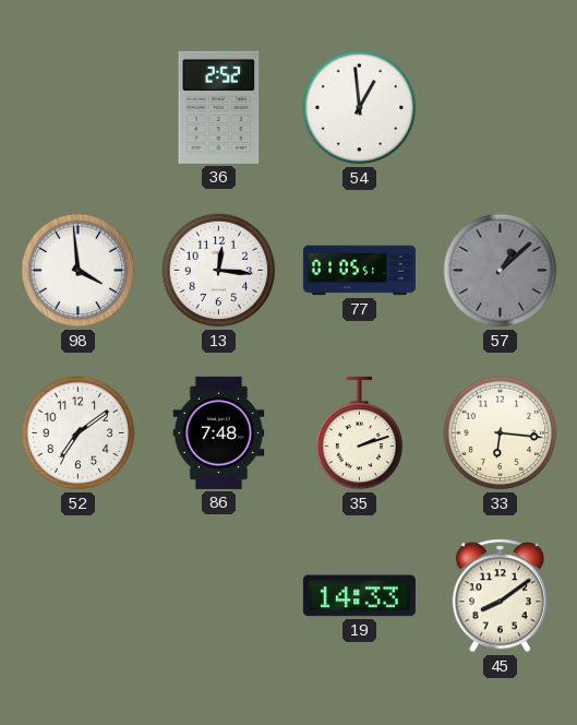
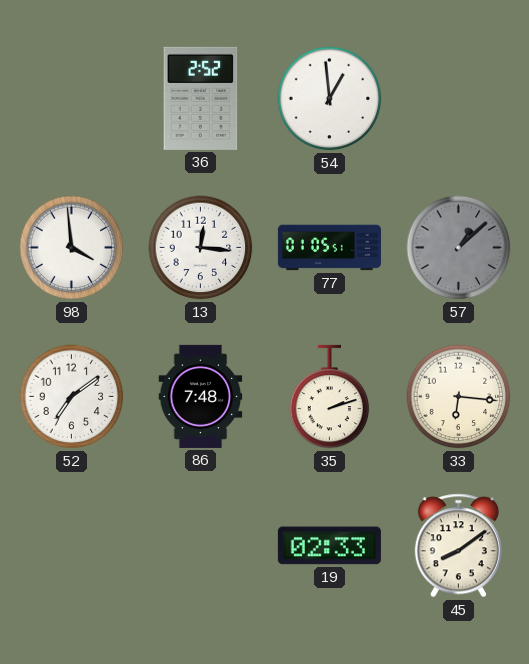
19: 14:33 -> 02:33
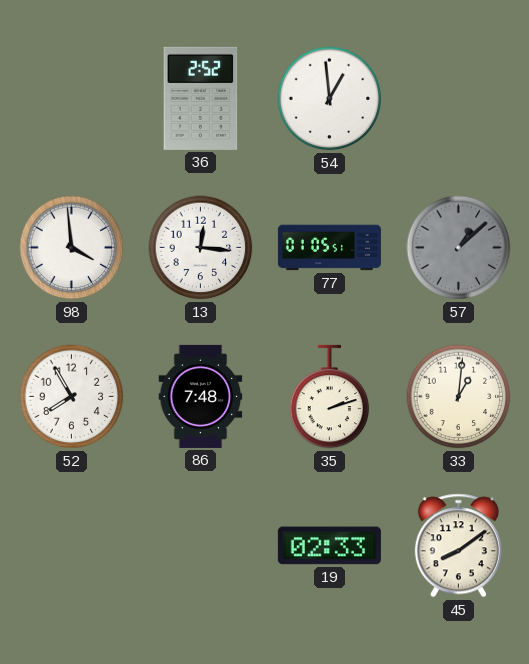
52: 7:09 -> 7:55
33: 6:16 -> 1:01
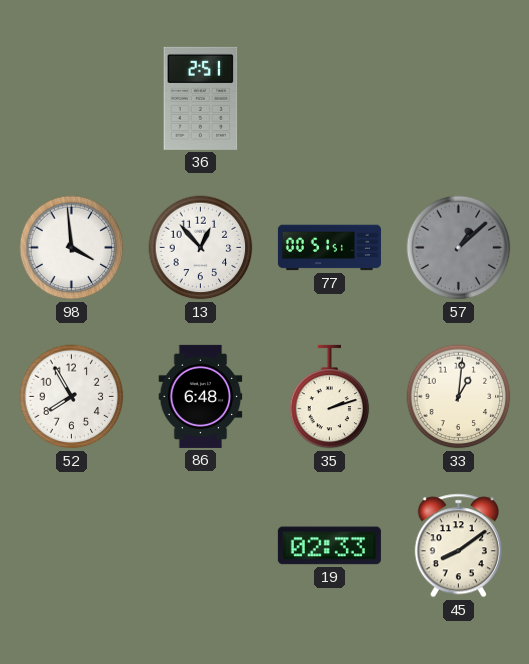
36: 2:52 -> 2:51
54: 12:59 -> none
13: 12:16 -> 12:53
77: 01:05 -> 00:51
86: 7:48 -> 6:48
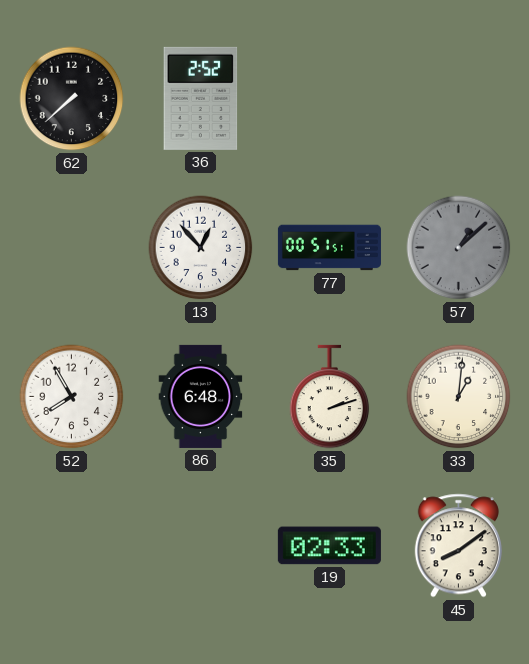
62: none -> 7:38
36: 2:51 -> 2:52
98: 3:59 -> none
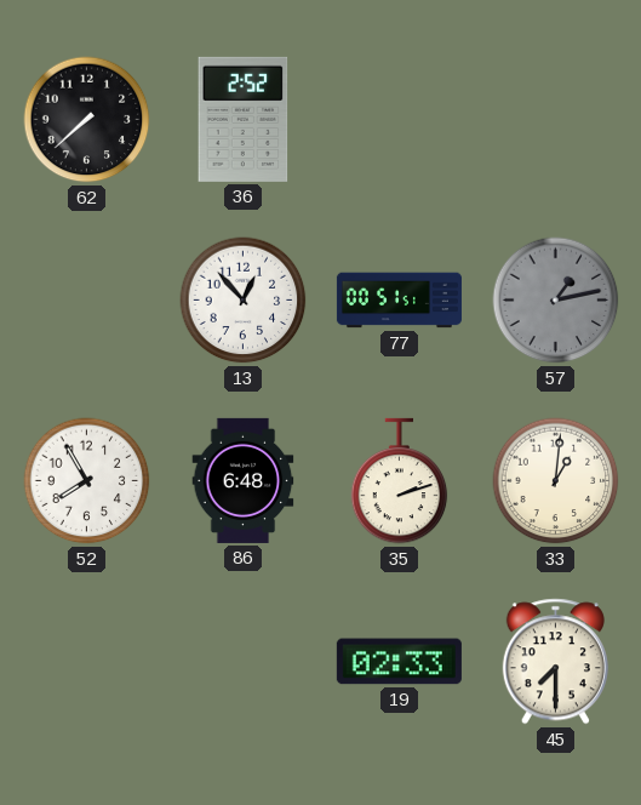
57: 1:08 -> 1:13
45: 8:09 -> 7:30
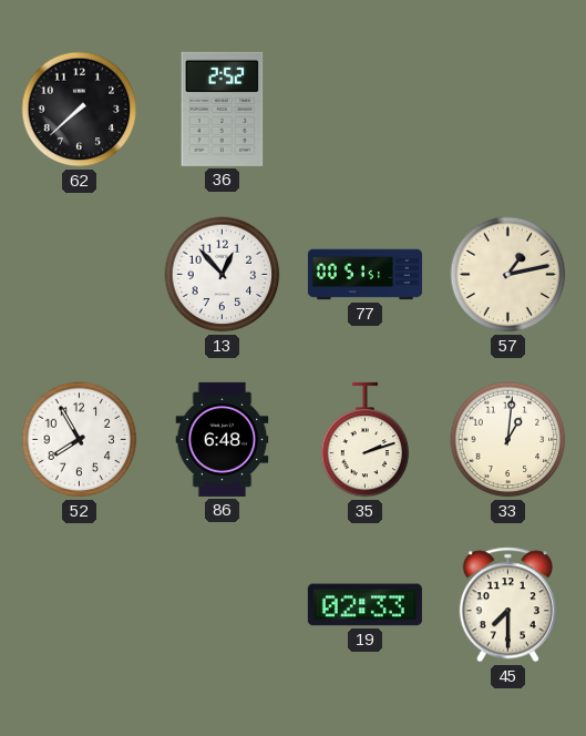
57 dial: grey -> cream
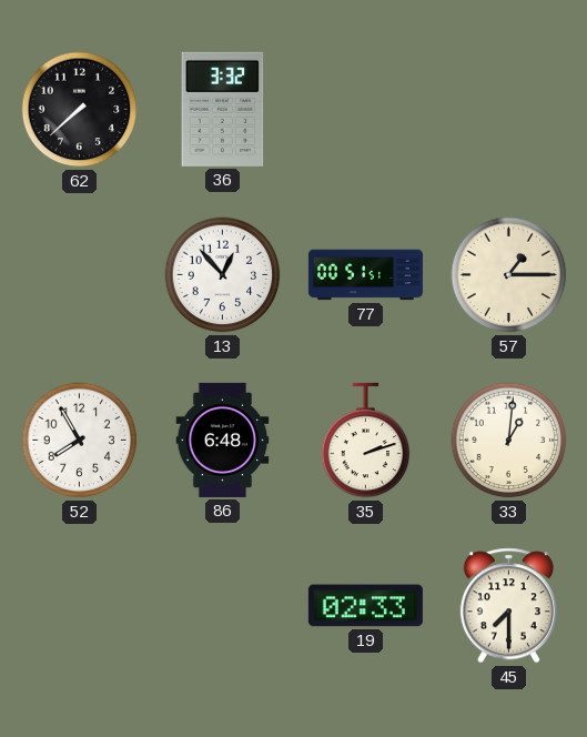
36: 2:52 -> 3:32
57: 1:13 -> 1:15
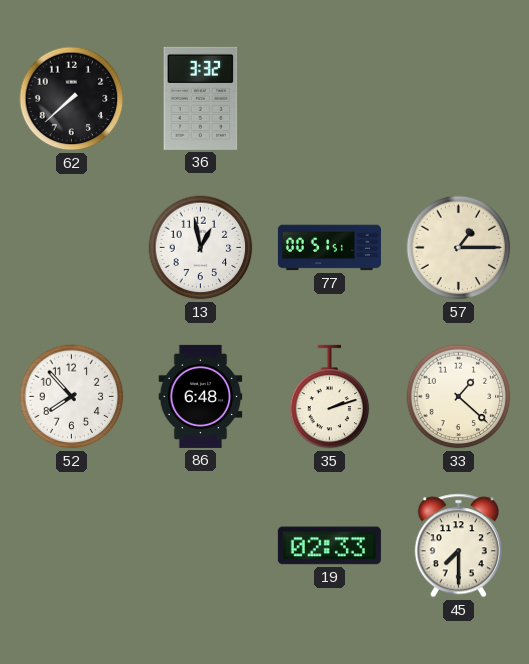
13: 12:53 -> 12:58
52: 7:55 -> 7:53
33: 1:01 -> 1:22
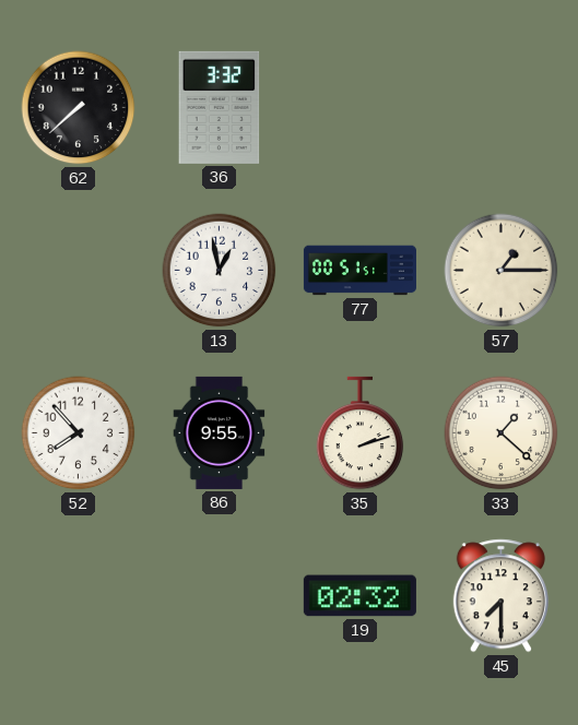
86: 6:48 -> 9:55
19: 02:33 -> 02:32
